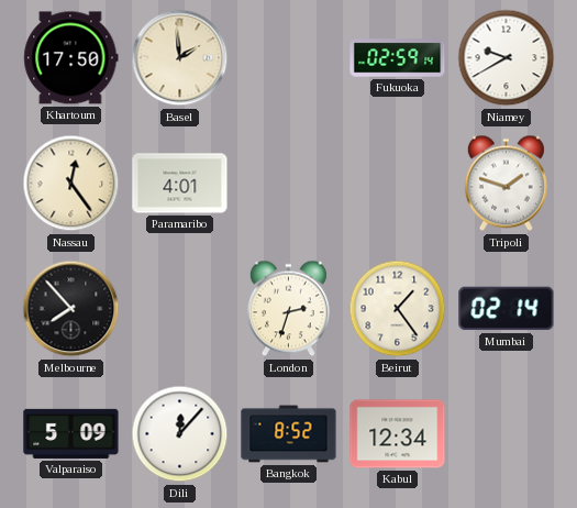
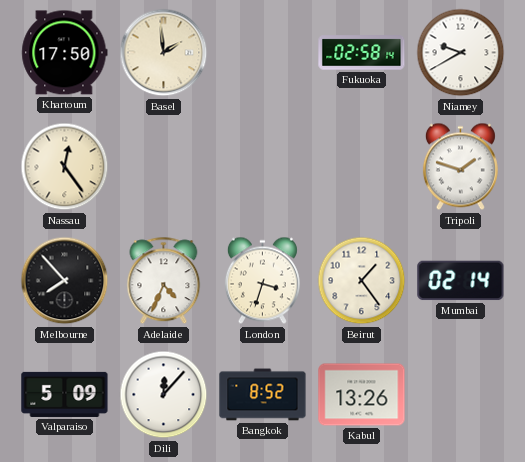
Fukuoka: 02:59 -> 02:58
Paramaribo: 4:01 -> none
Adelaide: none -> 4:34
London: 2:33 -> 3:33
Kabul: 12:34 -> 13:26
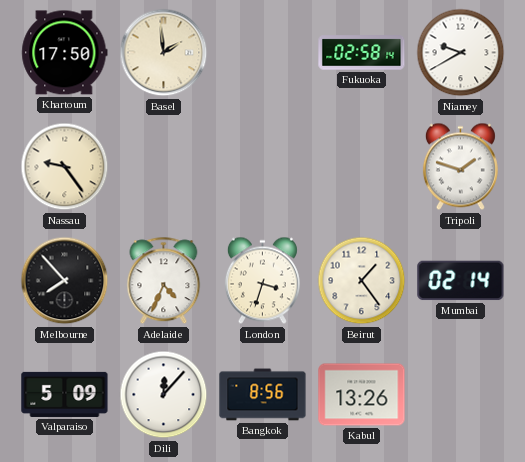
Nassau: 12:24 -> 9:24
Bangkok: 8:52 -> 8:56
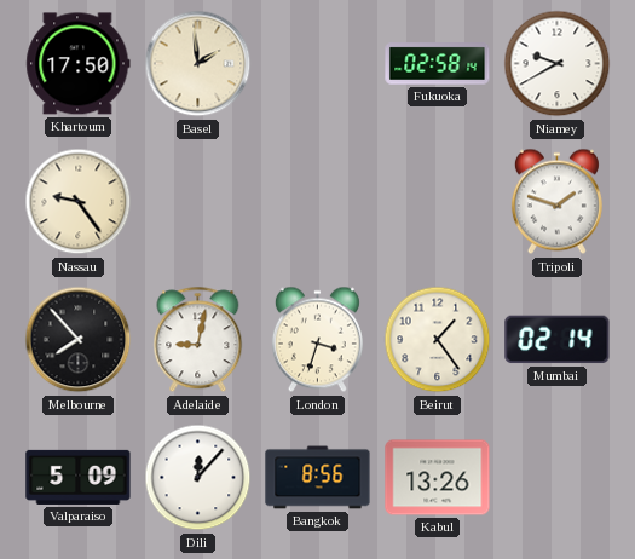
Adelaide: 4:34 -> 9:02
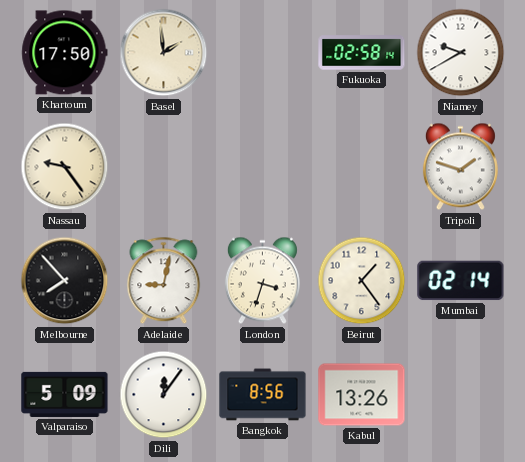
Dili: 12:07 -> 12:06
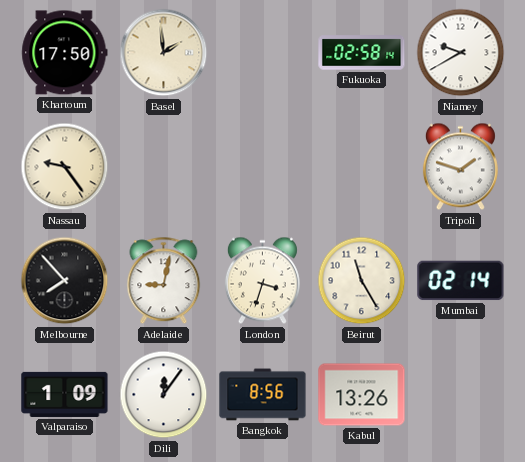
Beirut: 1:24 -> 11:25
Valparaiso: 5:09 -> 1:09
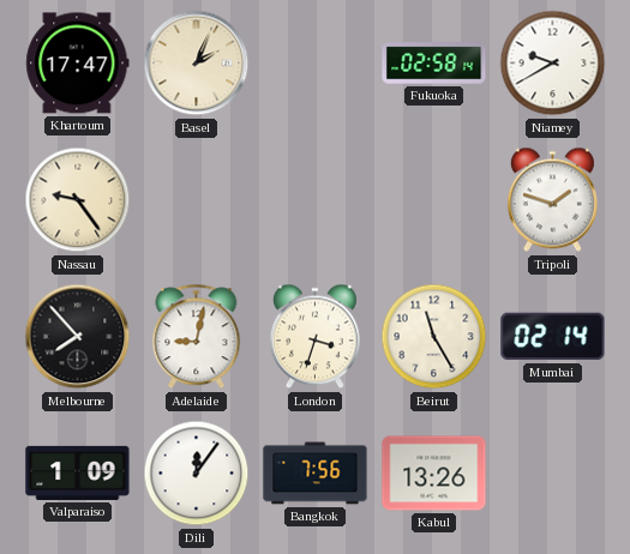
Khartoum: 17:50 -> 17:47
Basel: 1:59 -> 2:04
Bangkok: 8:56 -> 7:56
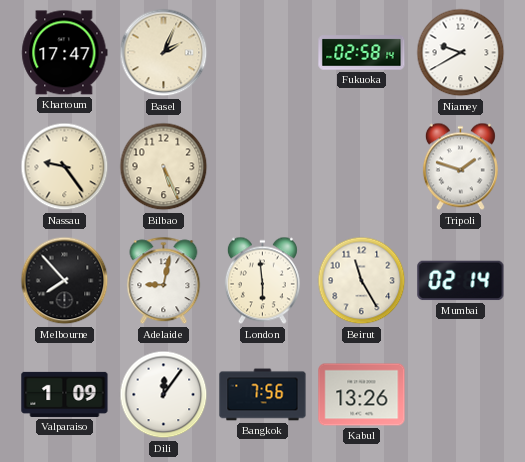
Bilbao: none -> 5:26
London: 3:33 -> 5:59
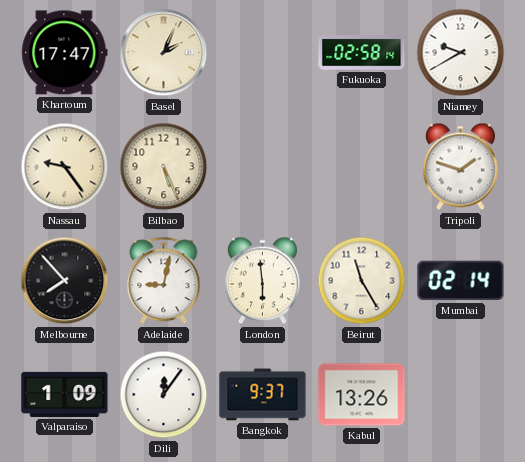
Bangkok: 7:56 -> 9:37
